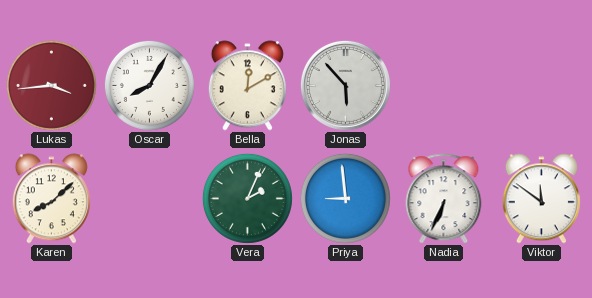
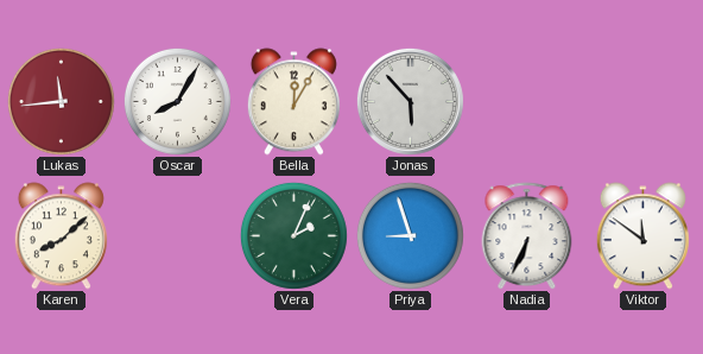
Lukas: 3:44 -> 11:44
Bella: 12:10 -> 12:05
Priya: 8:59 -> 8:57
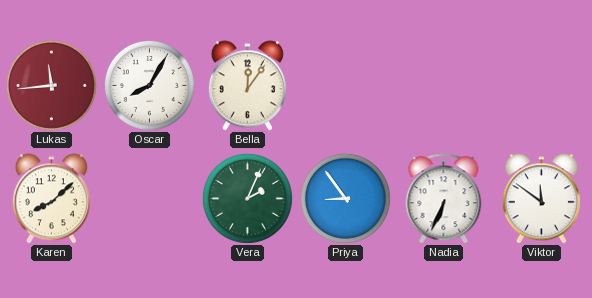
Bella: 12:05 -> 12:06
Jonas: 5:53 -> none
Priya: 8:57 -> 8:54
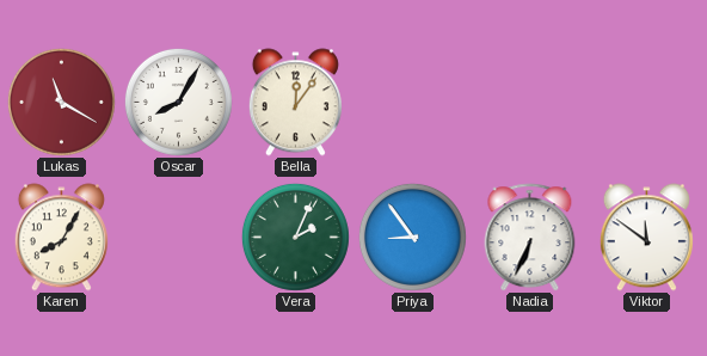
Lukas: 11:44 -> 11:20
Karen: 8:08 -> 8:05
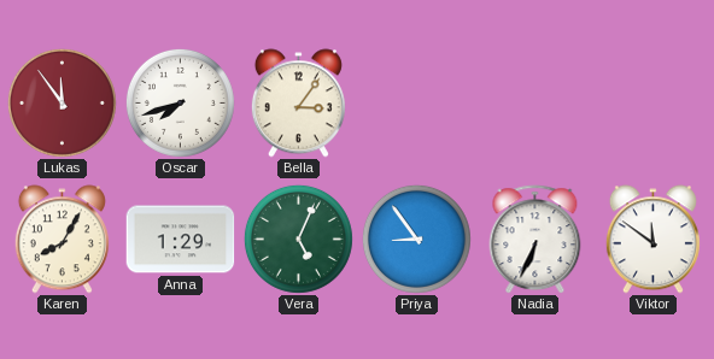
Lukas: 11:20 -> 11:54
Oscar: 8:05 -> 7:42
Bella: 12:06 -> 3:06
Anna: none -> 1:29
Vera: 2:04 -> 5:04
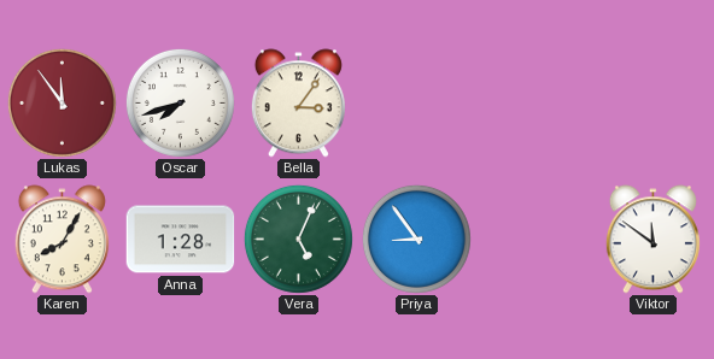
Anna: 1:29 -> 1:28
Nadia: 6:34 -> none
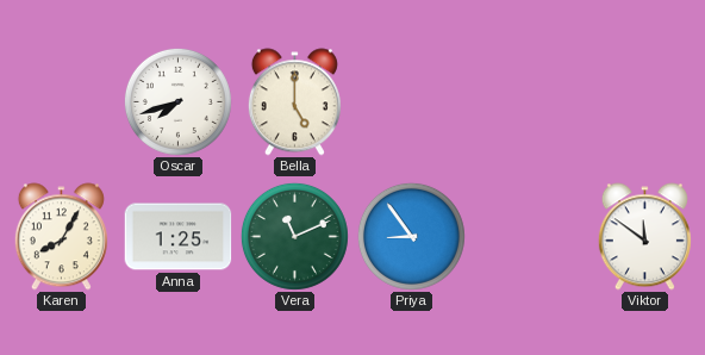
Lukas: 11:54 -> none
Bella: 3:06 -> 5:00
Anna: 1:28 -> 1:25
Vera: 5:04 -> 11:11
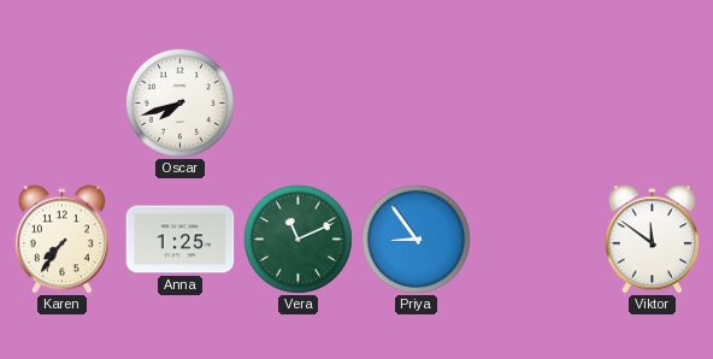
Bella: 5:00 -> none
Karen: 8:05 -> 7:36
